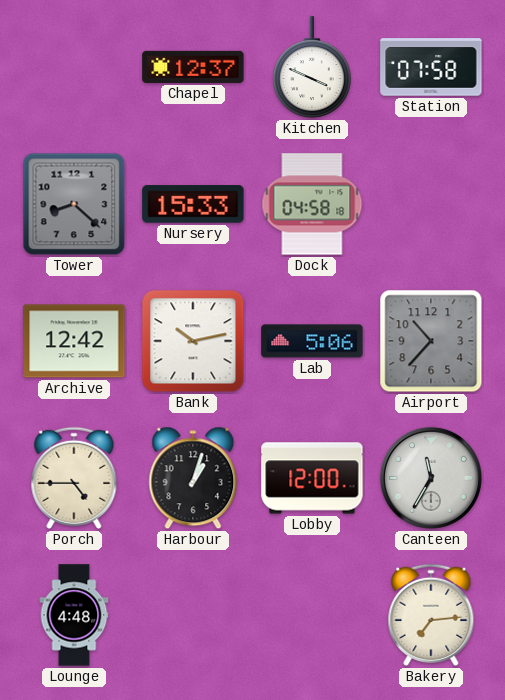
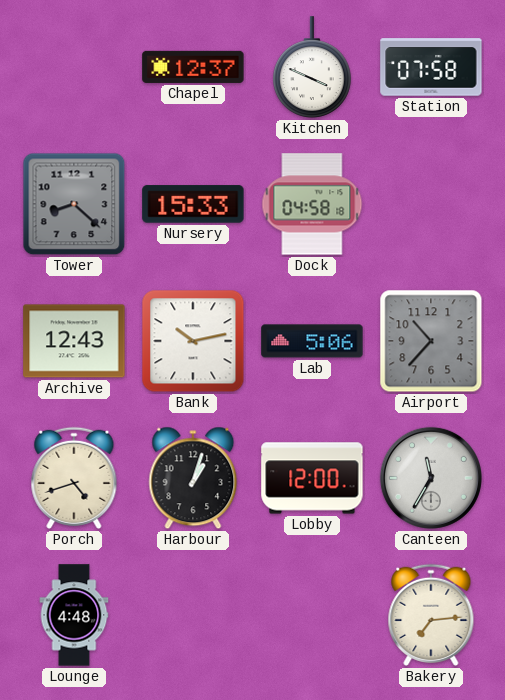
Archive: 12:42 -> 12:43
Porch: 4:45 -> 4:42
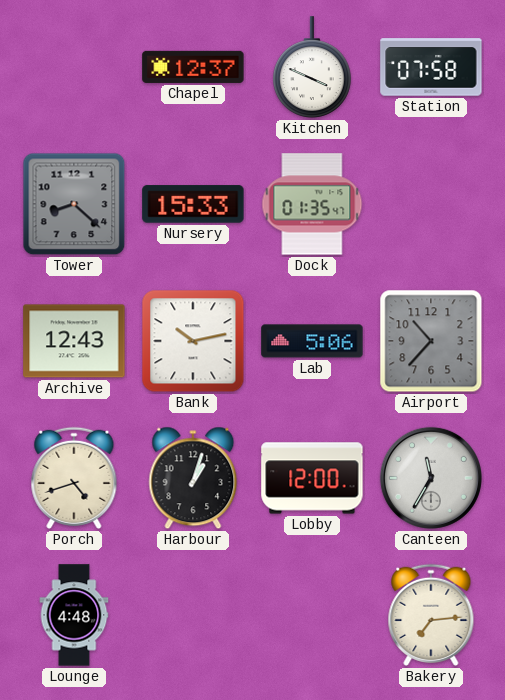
Dock: 04:58 -> 01:35
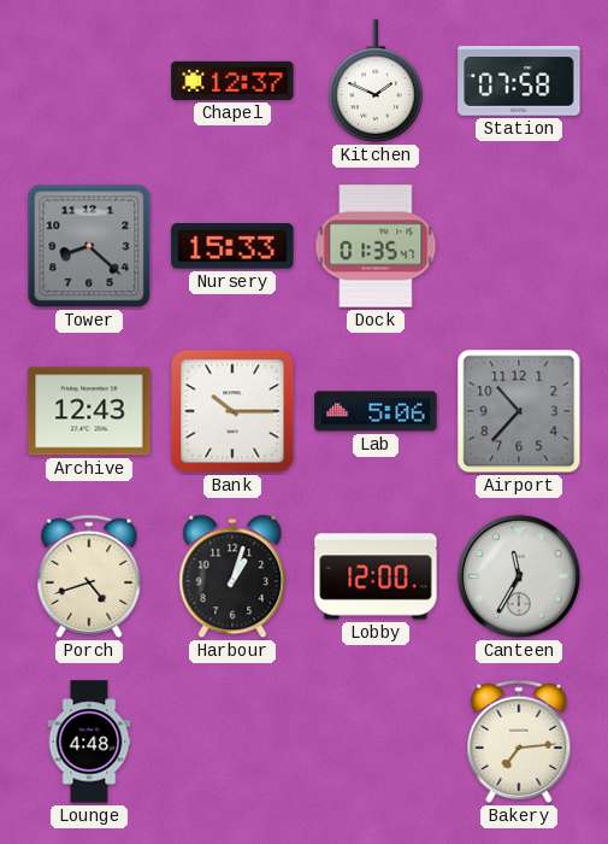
Kitchen: 3:49 -> 1:49
Bank: 10:13 -> 10:15
